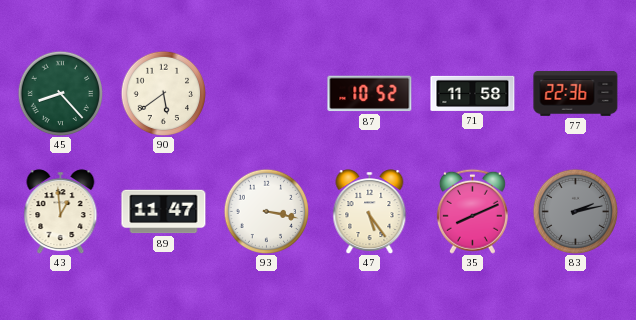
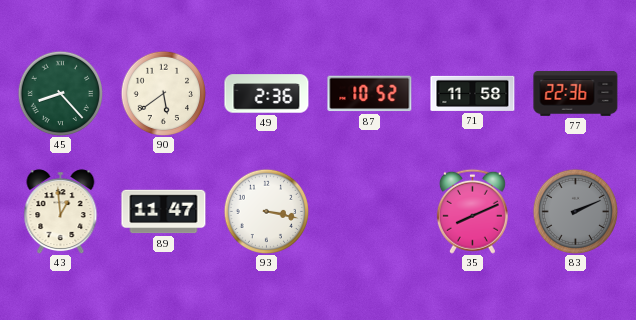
49: none -> 2:36
47: 5:24 -> none
83: 2:13 -> 2:11
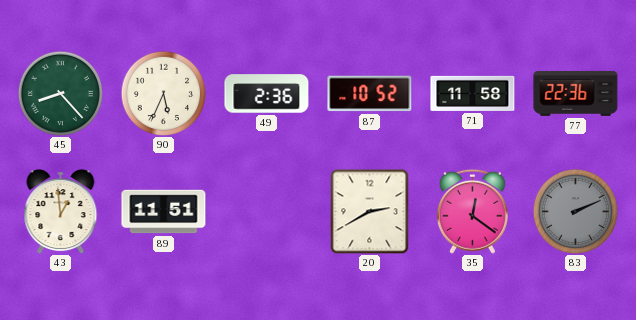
90: 5:39 -> 5:34
89: 11:47 -> 11:51
93: 3:17 -> none
20: none -> 2:40
35: 8:11 -> 12:21
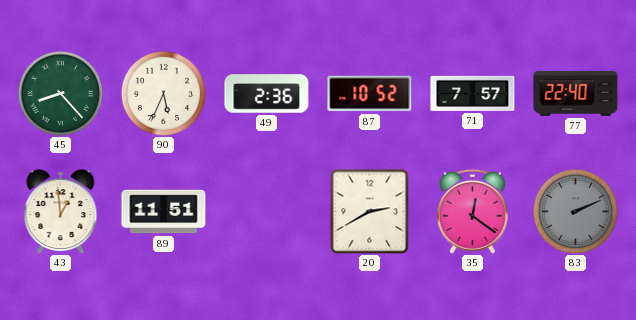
71: 11:58 -> 7:57
77: 22:36 -> 22:40
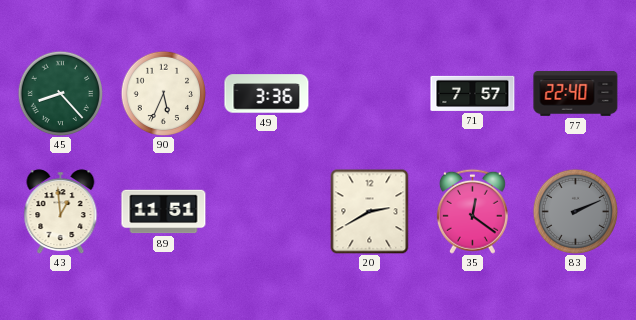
49: 2:36 -> 3:36
87: 10:52 -> none
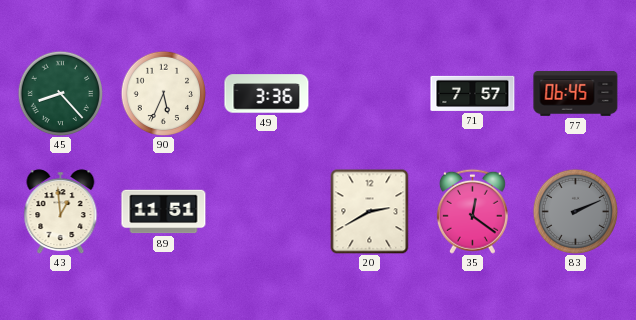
77: 22:40 -> 06:45
